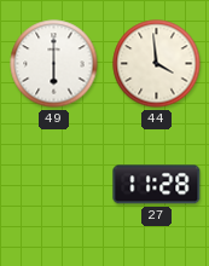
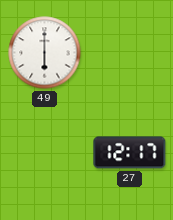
44: 3:59 -> none
27: 11:28 -> 12:17
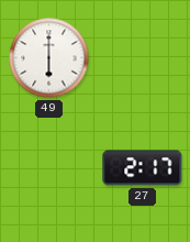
27: 12:17 -> 2:17
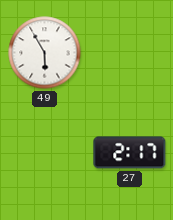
49: 6:00 -> 5:55
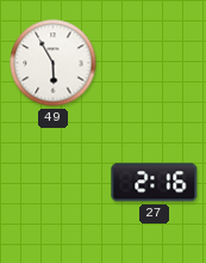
27: 2:17 -> 2:16
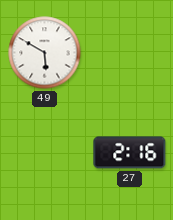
49: 5:55 -> 5:50
